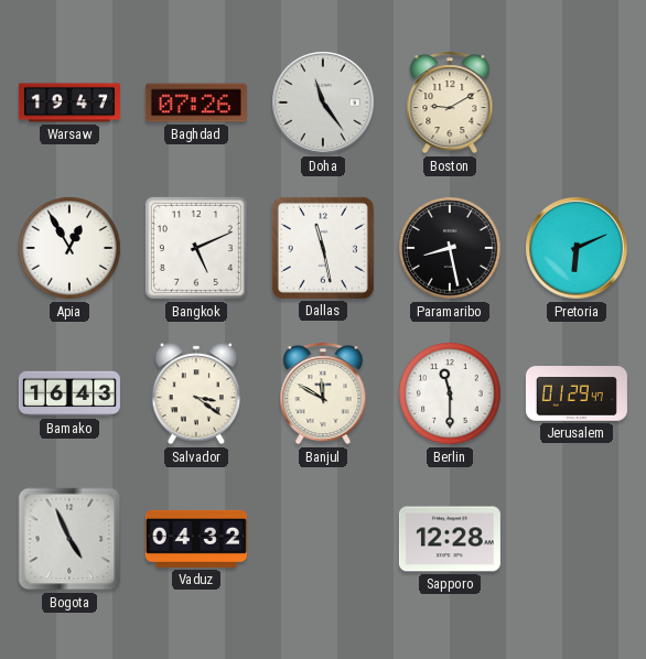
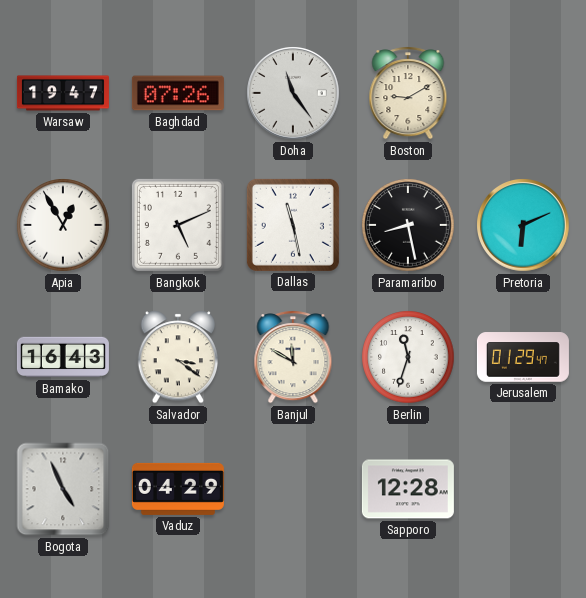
Berlin: 11:30 -> 11:33
Vaduz: 04:32 -> 04:29
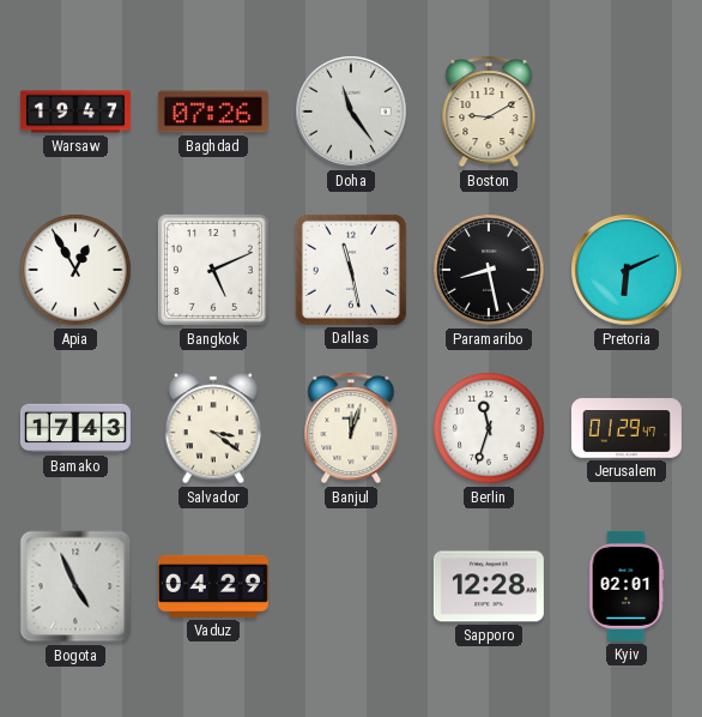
Bamako: 16:43 -> 17:43
Banjul: 11:50 -> 12:03
Kyiv: none -> 02:01
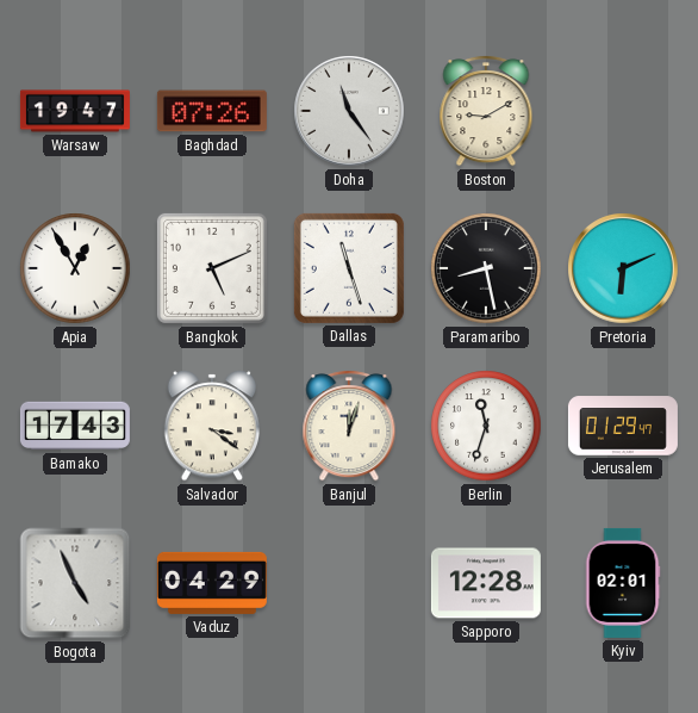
Dallas: 11:28 -> 11:27
